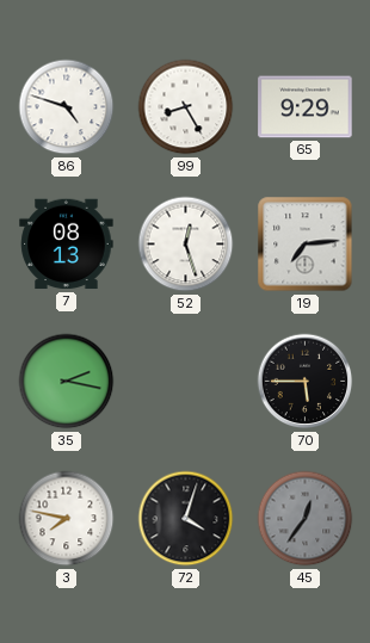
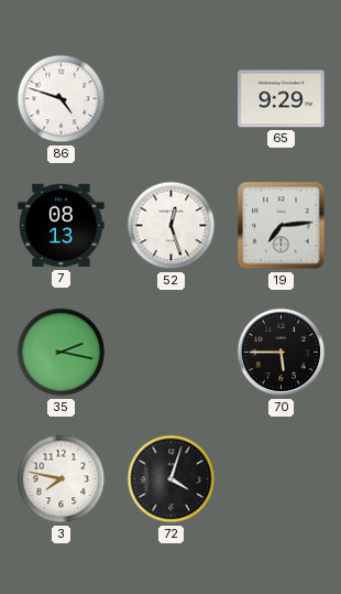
99: 8:25 -> none
45: 12:36 -> none
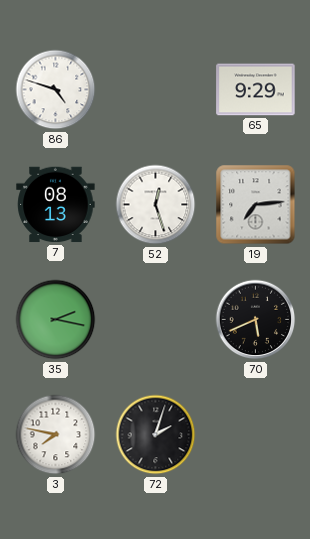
70: 5:45 -> 5:41
72: 4:03 -> 2:03
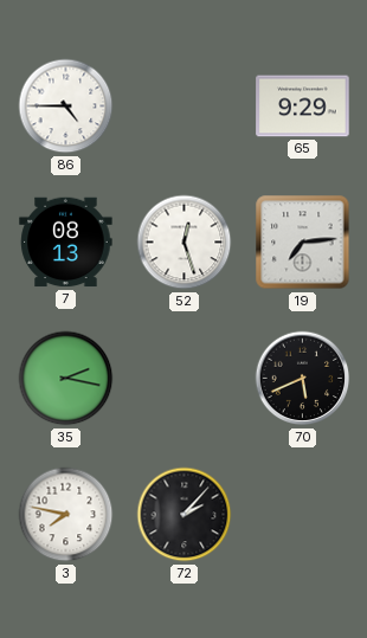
86: 4:48 -> 4:45
72: 2:03 -> 2:07
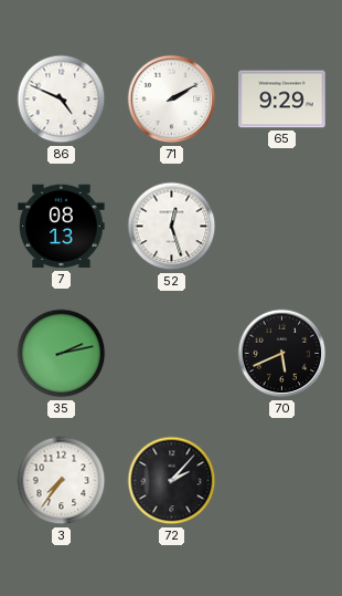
86: 4:45 -> 4:49
71: none -> 2:10
19: 7:14 -> none
35: 2:17 -> 2:13
3: 7:47 -> 7:36
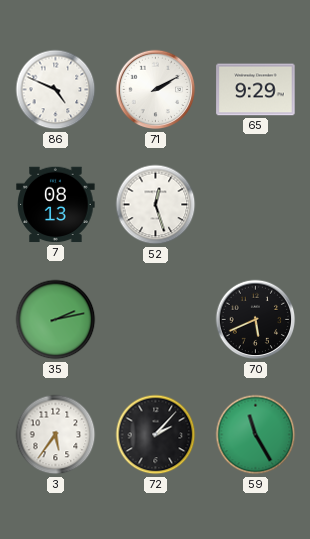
3: 7:36 -> 5:36
59: none -> 11:25
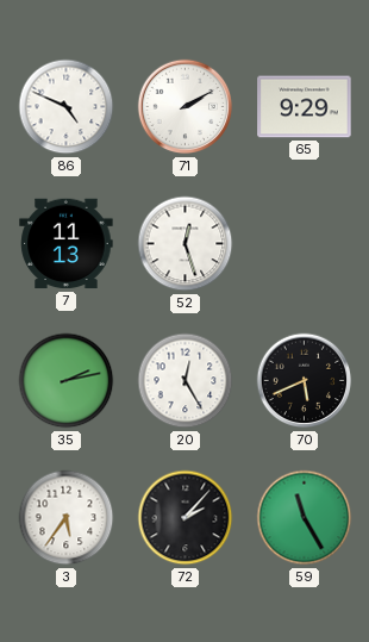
7: 08:13 -> 11:13
20: none -> 12:25
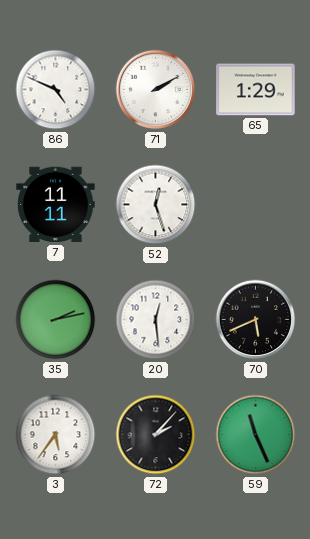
65: 9:29 -> 1:29
7: 11:13 -> 11:11
20: 12:25 -> 12:29
59: 11:25 -> 11:26
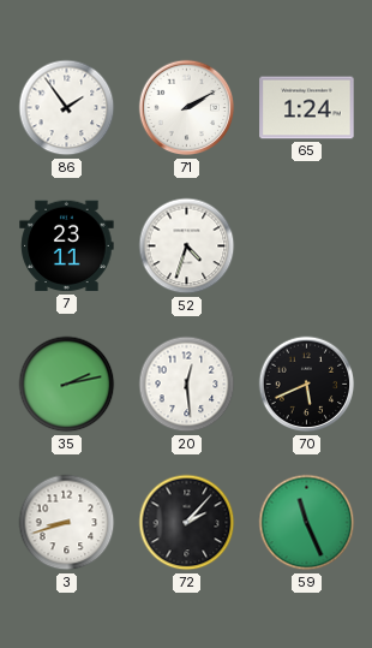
86: 4:49 -> 1:54
65: 1:29 -> 1:24
7: 11:11 -> 23:11
52: 12:27 -> 4:33
3: 5:36 -> 8:42
